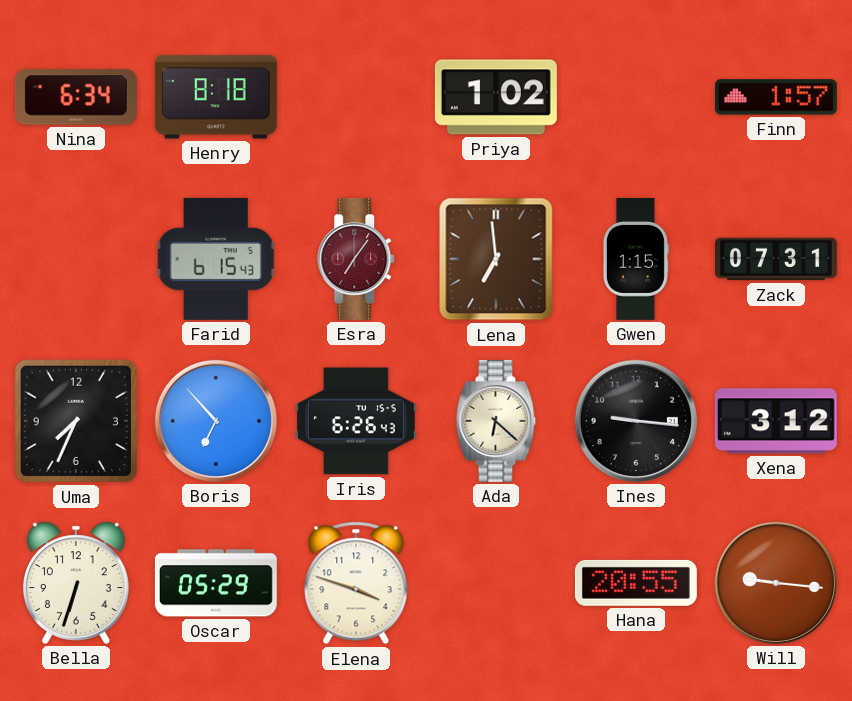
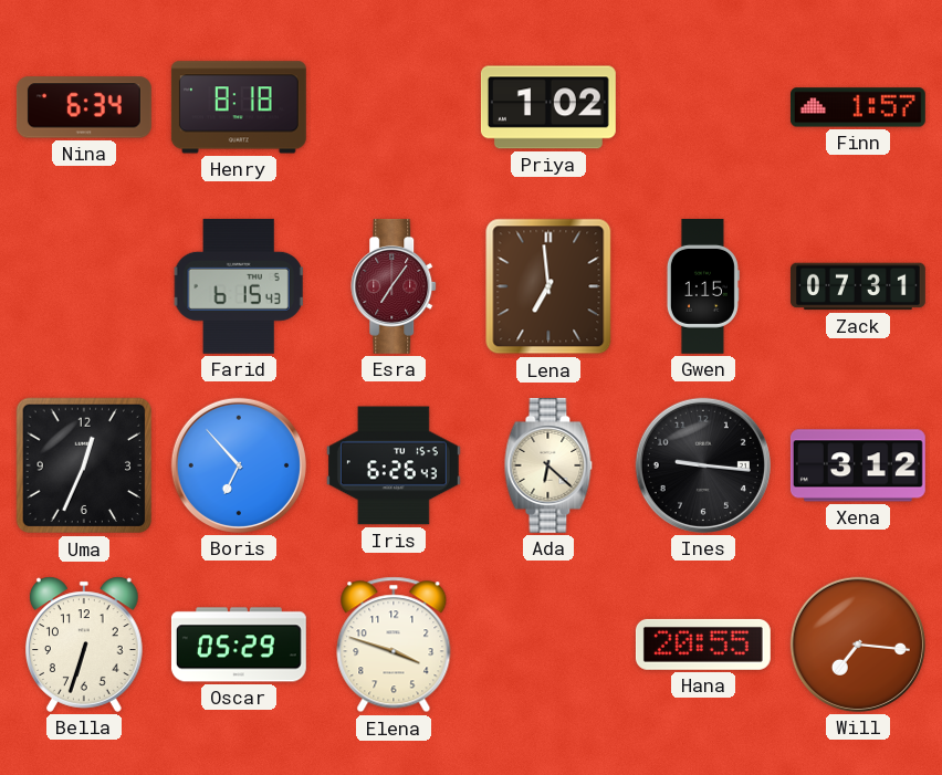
Uma: 7:34 -> 12:34
Will: 9:16 -> 7:16
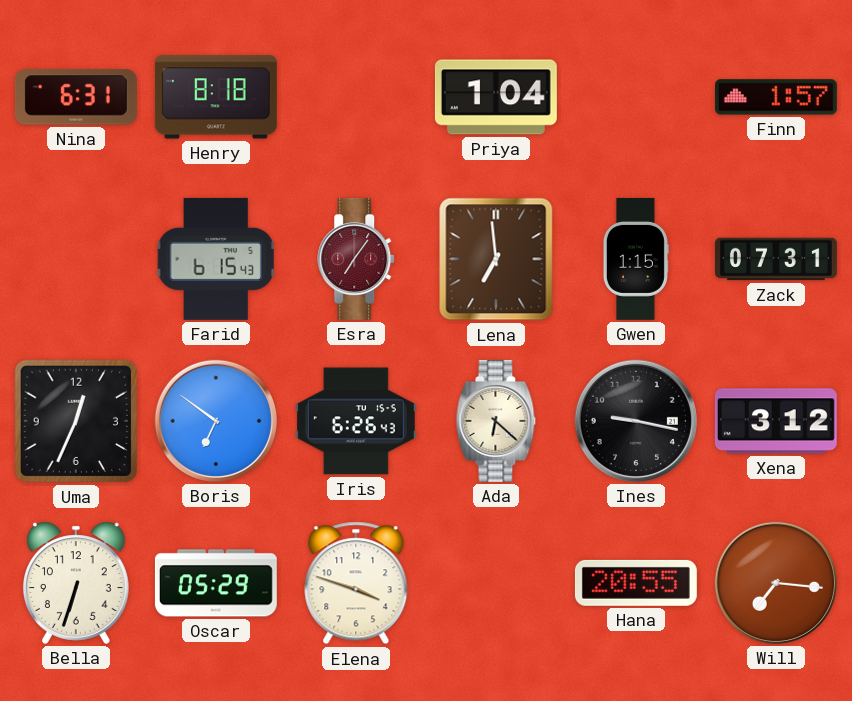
Nina: 6:34 -> 6:31
Priya: 1:02 -> 1:04
Boris: 6:53 -> 6:51
Ines: 9:16 -> 9:17
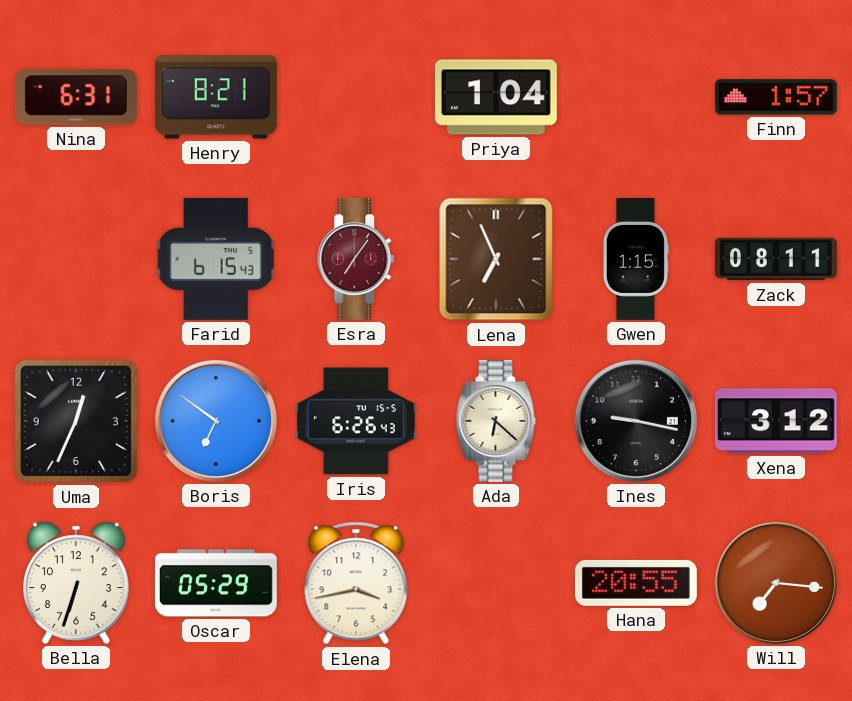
Henry: 8:18 -> 8:21
Lena: 6:59 -> 6:56
Zack: 07:31 -> 08:11
Elena: 3:48 -> 3:43
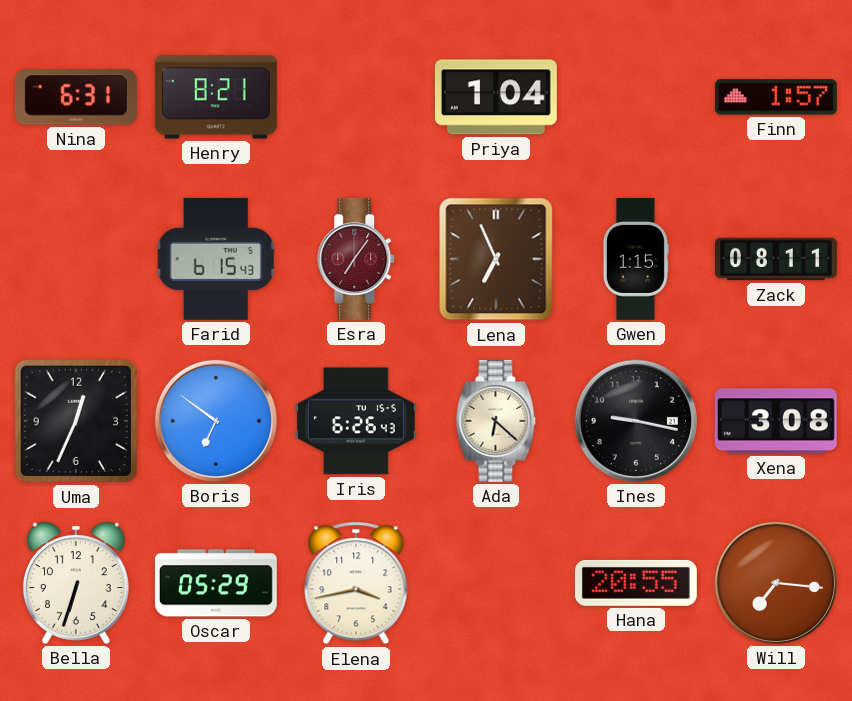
Xena: 3:12 -> 3:08
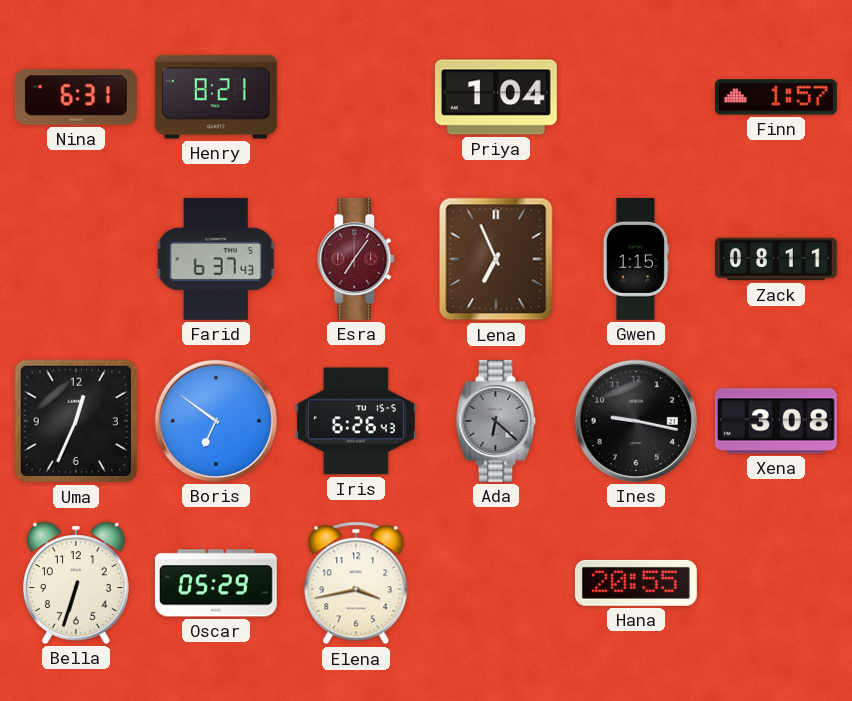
Farid: 6:15 -> 6:37
Ada dial: cream -> grey
Will: 7:16 -> none
